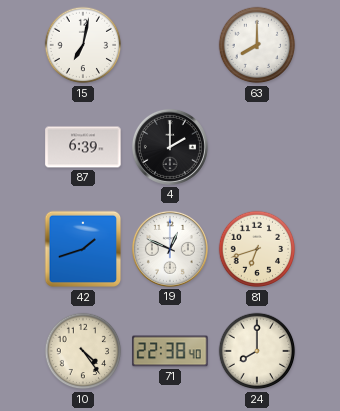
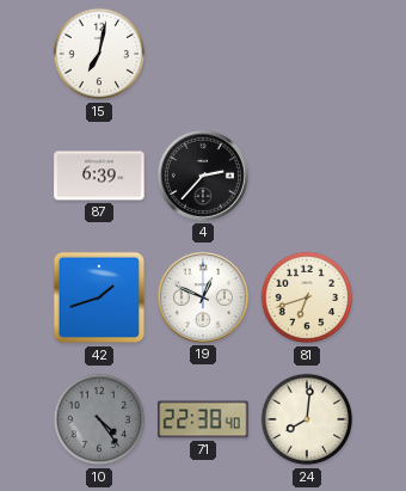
63: 8:00 -> none
4: 2:00 -> 2:37
10 dial: cream -> grey
24: 8:00 -> 8:01
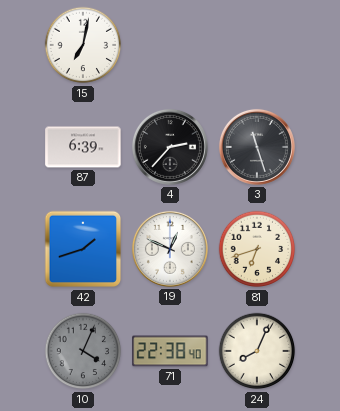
3: none -> 11:27
10: 4:24 -> 4:04
24: 8:01 -> 8:04
